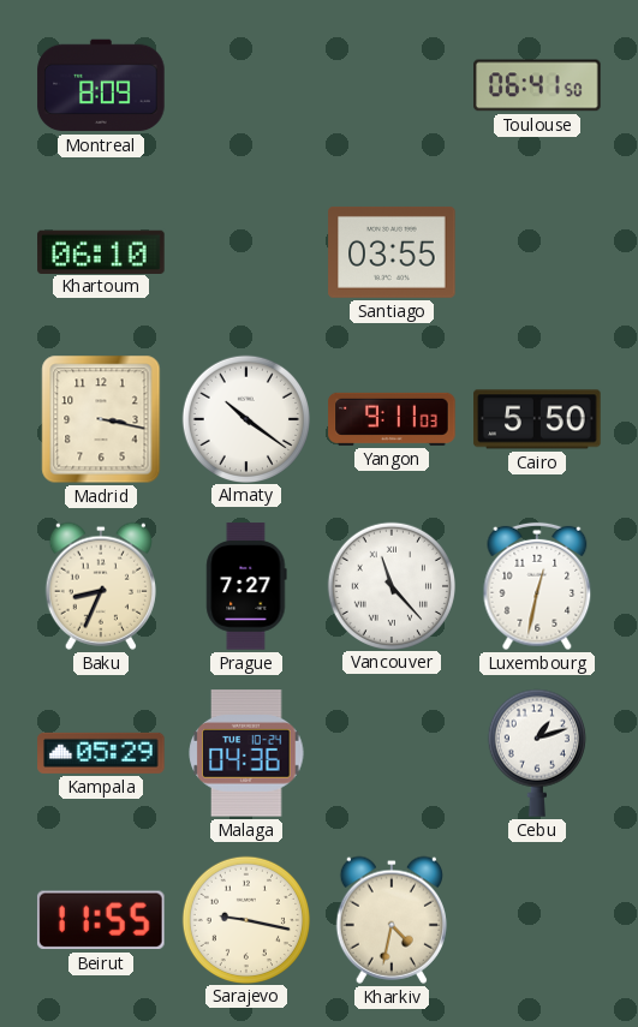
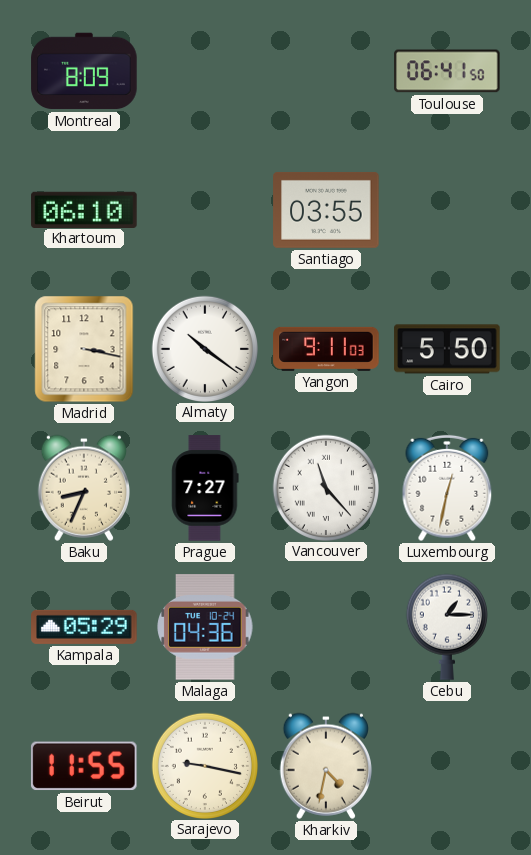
Cebu: 1:12 -> 1:15
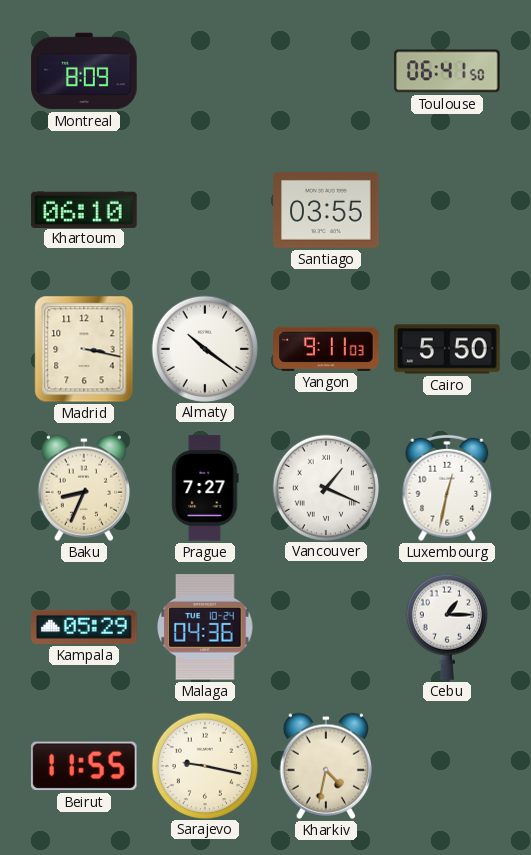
Vancouver: 11:23 -> 1:19
